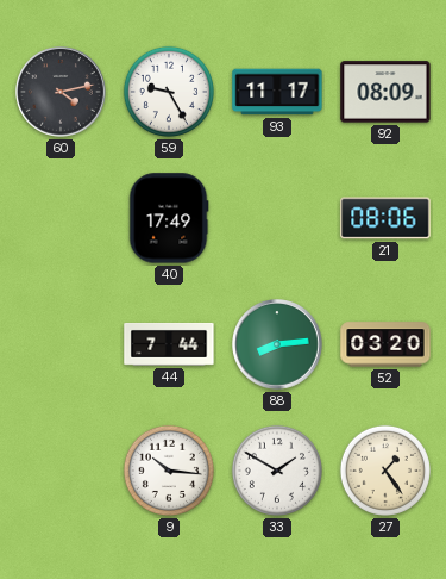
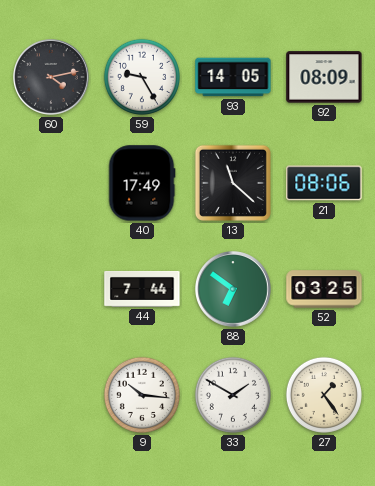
93: 11:17 -> 14:05
13: none -> 11:22
88: 8:14 -> 6:51
52: 03:20 -> 03:25
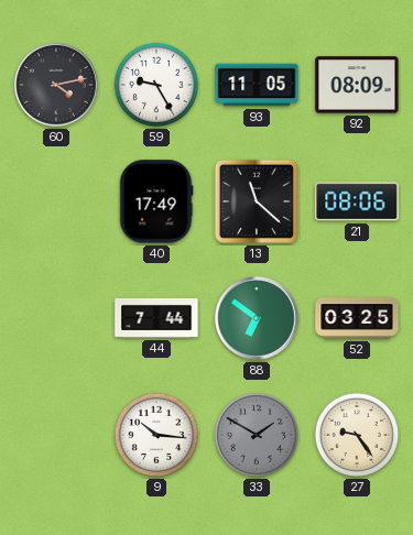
93: 14:05 -> 11:05
33 dial: white -> grey
27: 1:24 -> 9:24
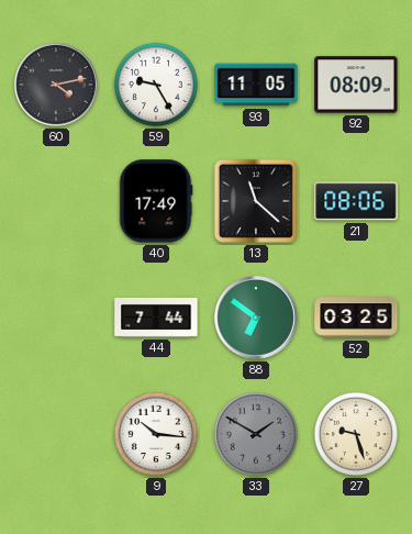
27: 9:24 -> 9:27
